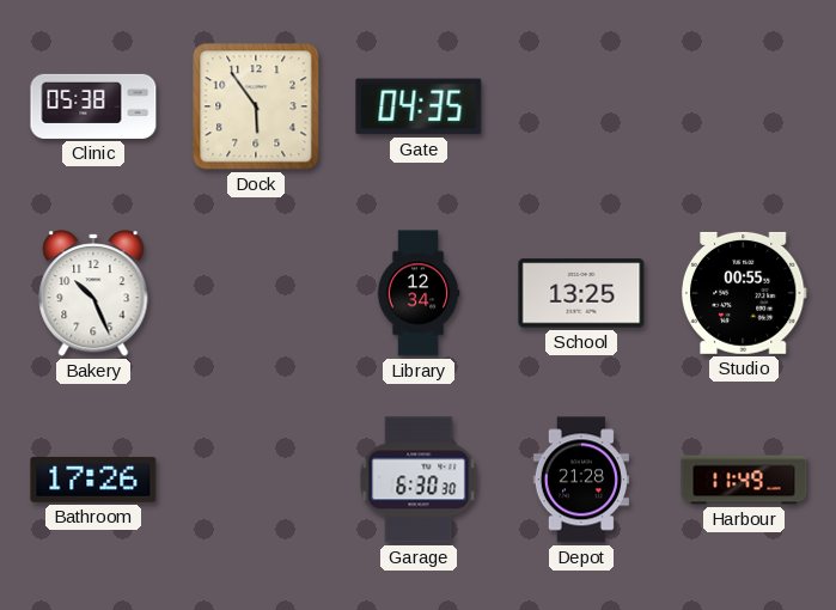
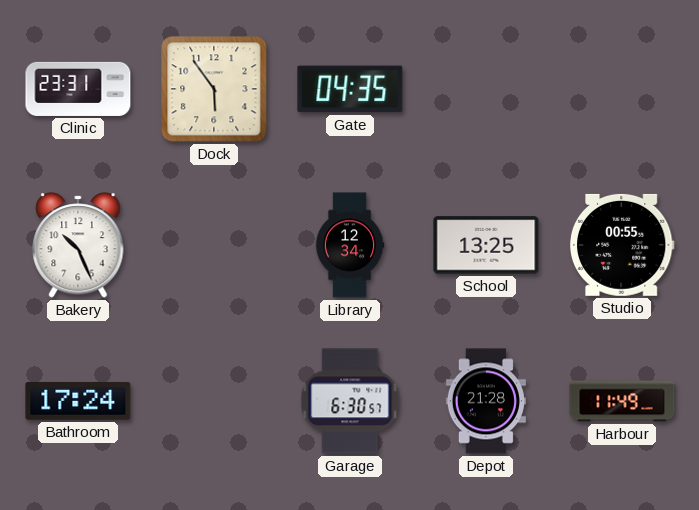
Clinic: 05:38 -> 23:31
Bathroom: 17:26 -> 17:24
Garage: 6:30:30 -> 6:30:57
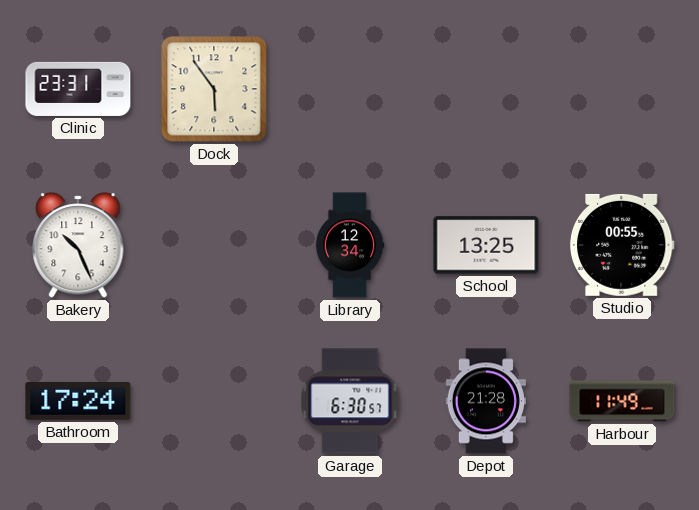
Gate: 04:35 -> none
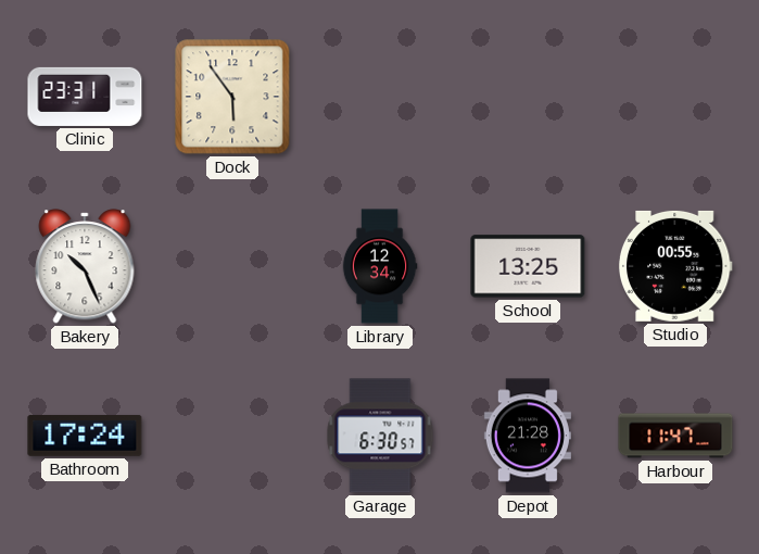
Harbour: 11:49 -> 11:47
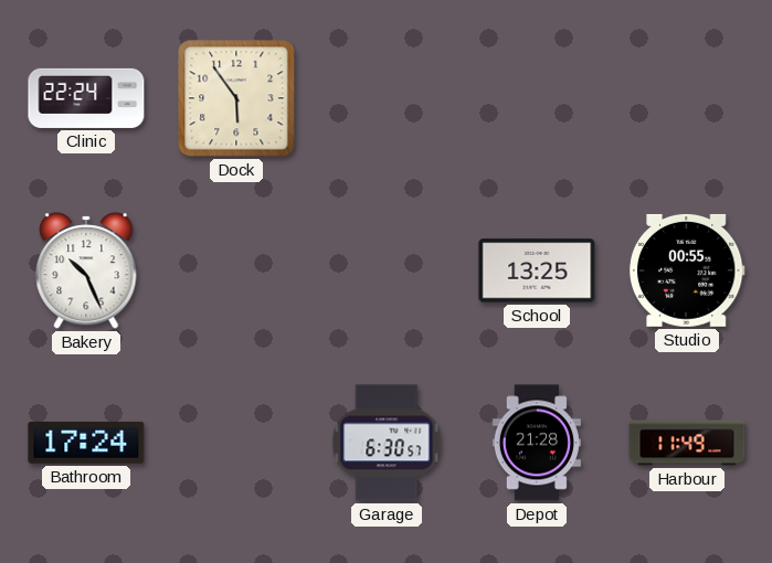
Clinic: 23:31 -> 22:24
Library: 12:34 -> none
Harbour: 11:47 -> 11:49
